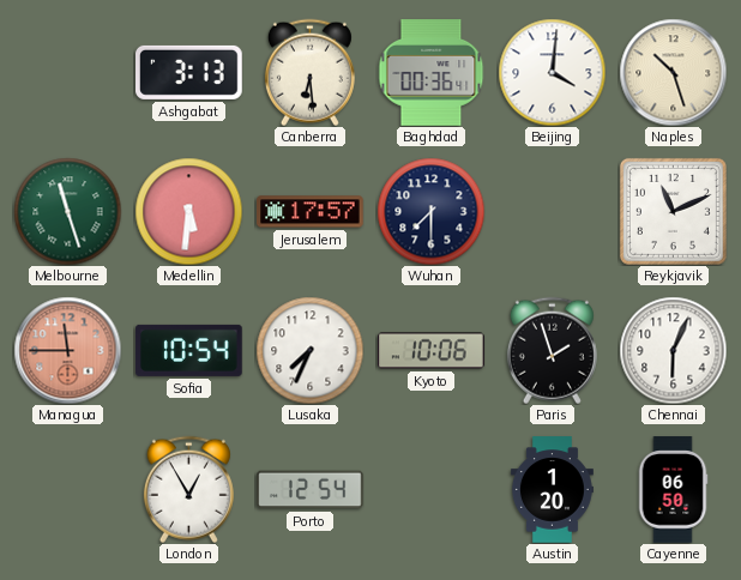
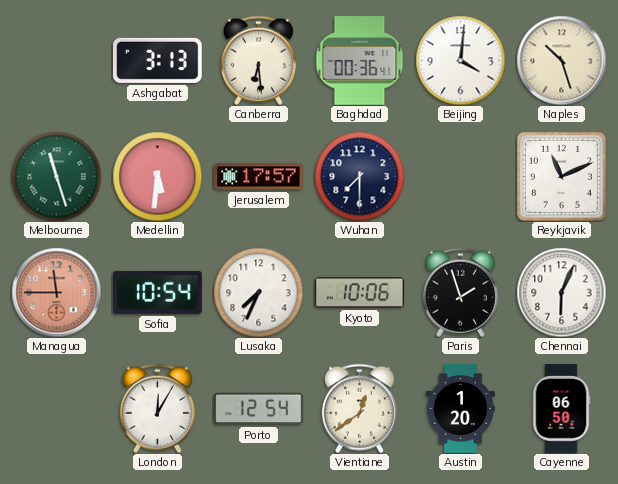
London: 12:55 -> 12:05
Vientiane: none -> 12:39
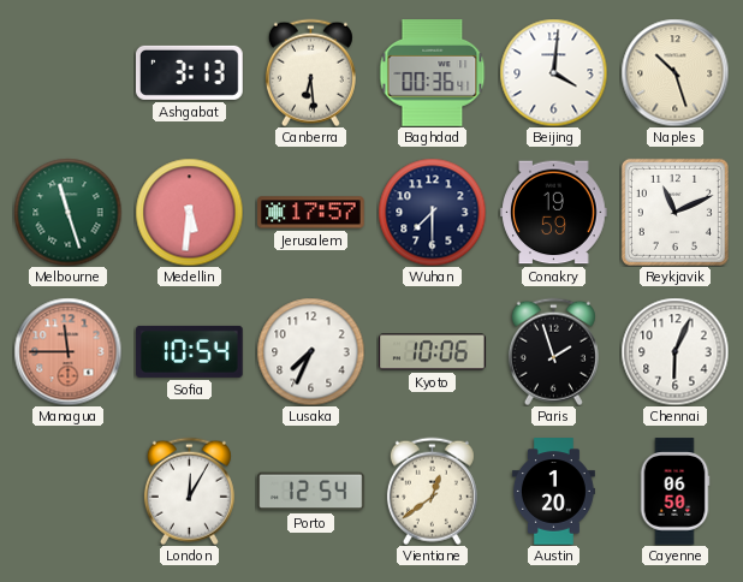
Conakry: none -> 19:59
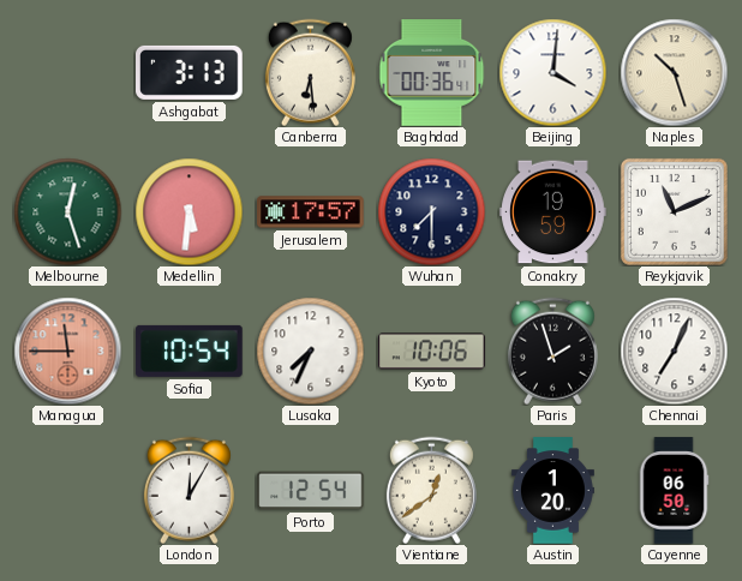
Melbourne: 11:27 -> 12:27
Chennai: 6:04 -> 7:04
